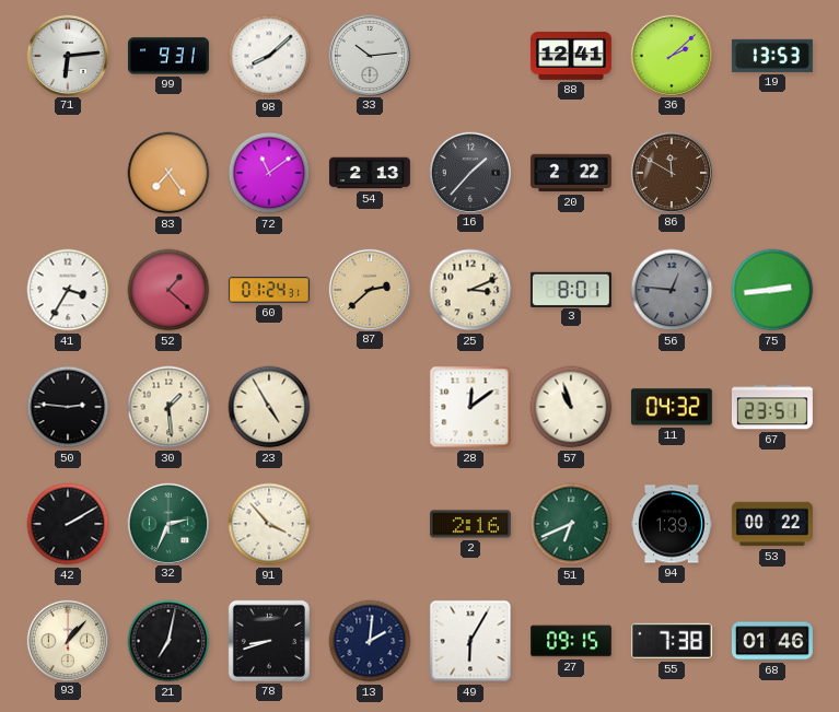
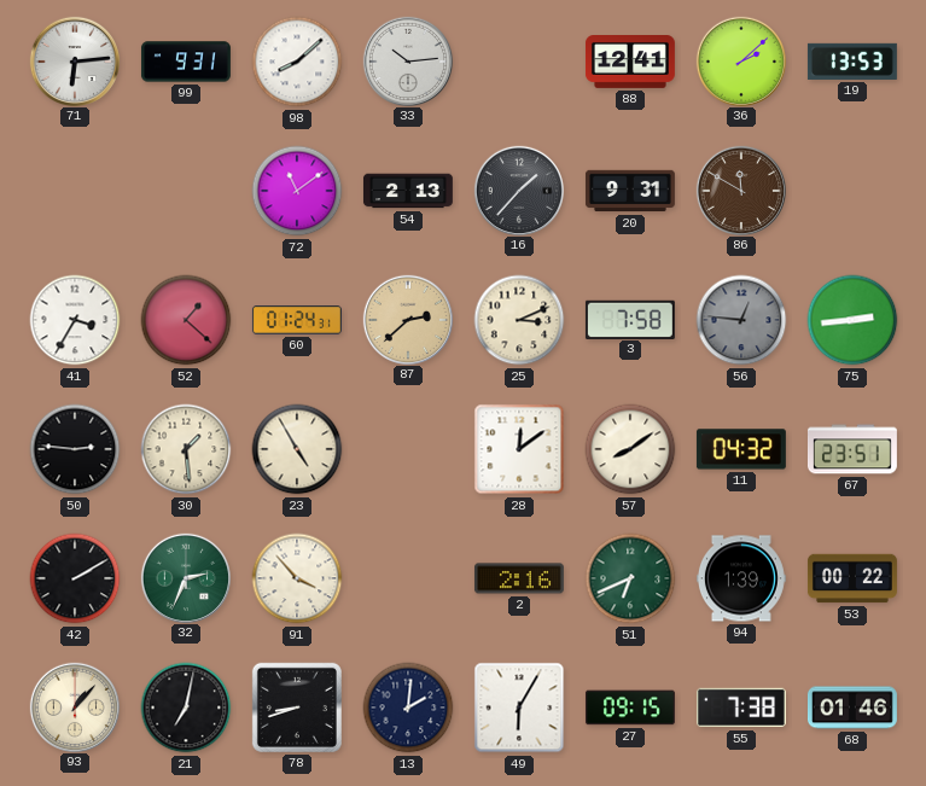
83: 7:24 -> none
20: 2:22 -> 9:31
3: 8:01 -> 7:58
57: 10:57 -> 8:09
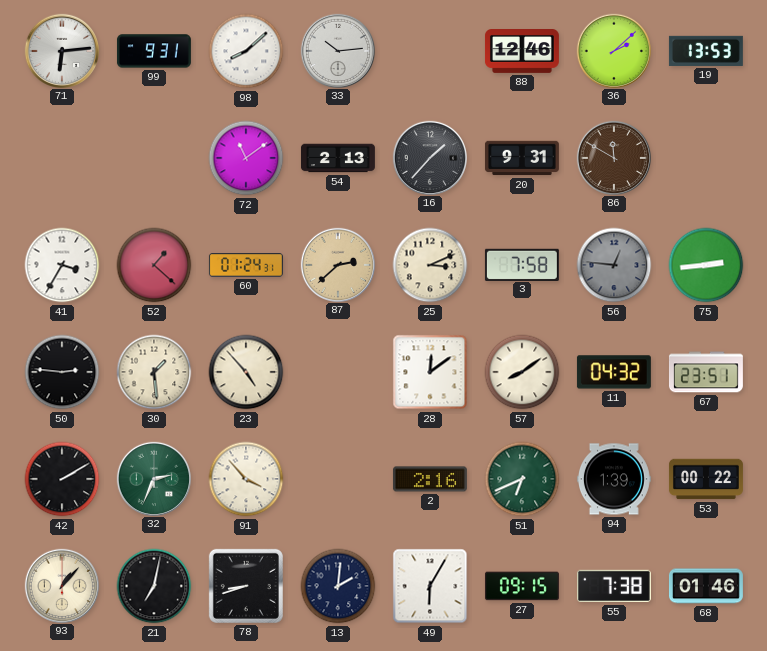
88: 12:41 -> 12:46
23: 4:55 -> 4:53
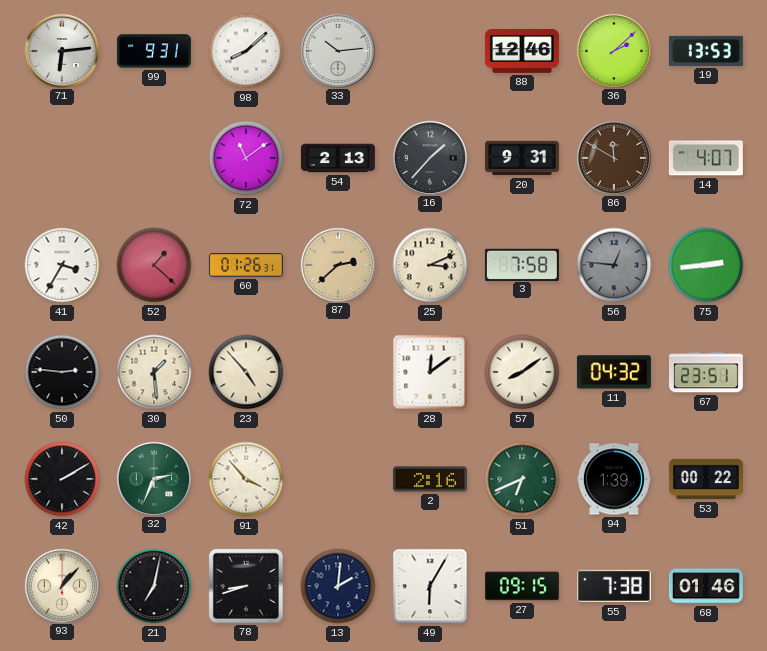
14: none -> 4:07
60: 01:24 -> 01:26
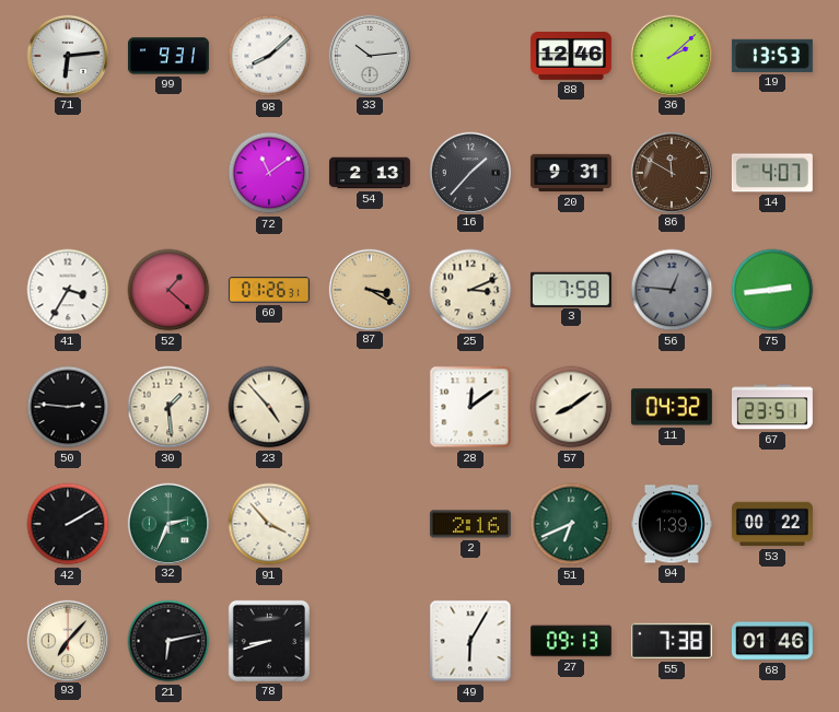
87: 2:38 -> 3:20
93: 1:07 -> 7:07
21: 7:02 -> 6:13
13: 2:01 -> none
27: 09:15 -> 09:13
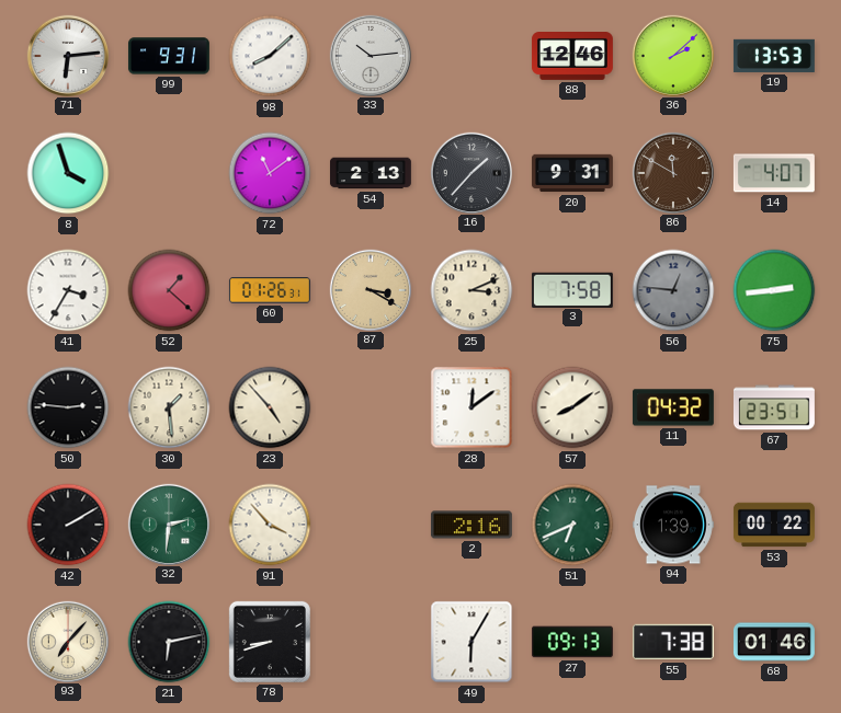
8: none -> 3:57
32: 2:34 -> 2:31
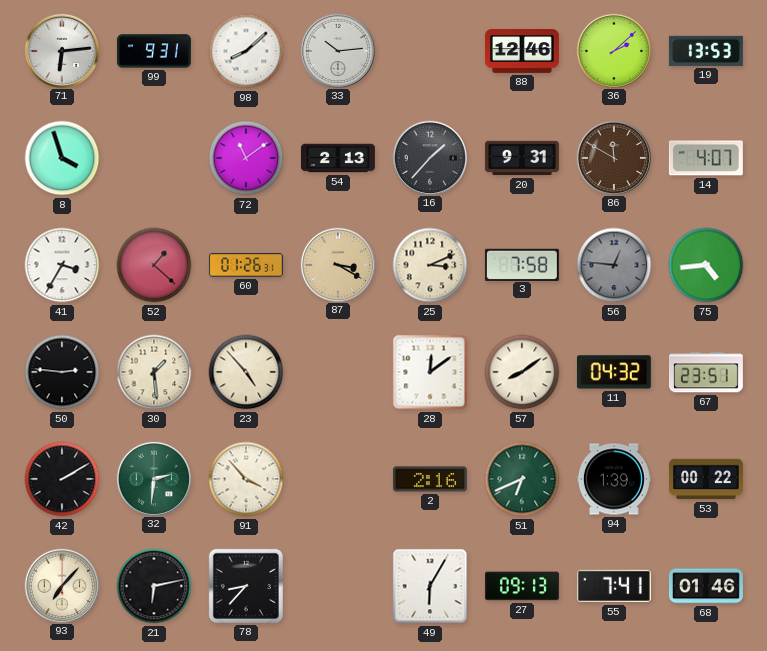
75: 2:44 -> 4:44
78: 8:42 -> 8:37
55: 7:38 -> 7:41
